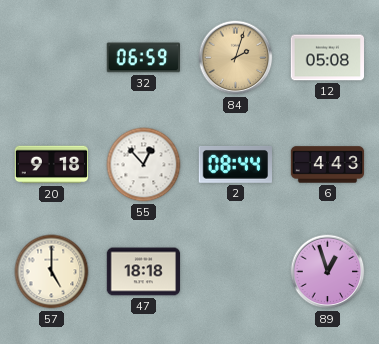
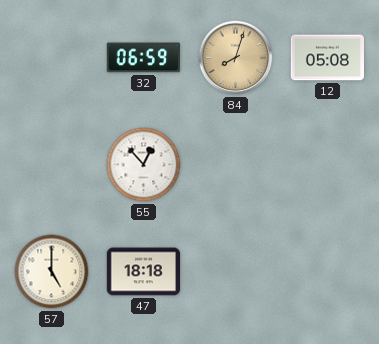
84: 2:03 -> 8:03
20: 9:18 -> none
2: 08:44 -> none
6: 4:43 -> none
89: 12:57 -> none
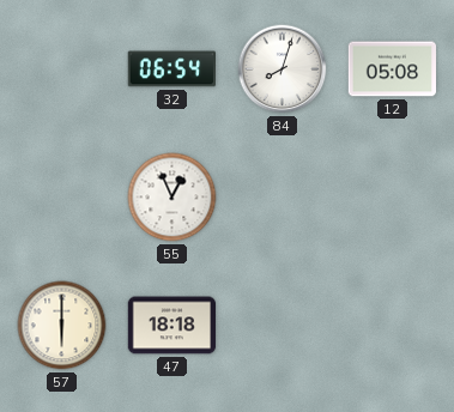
32: 06:59 -> 06:54
84 dial: champagne -> white
55: 12:53 -> 12:56
57: 5:00 -> 6:00
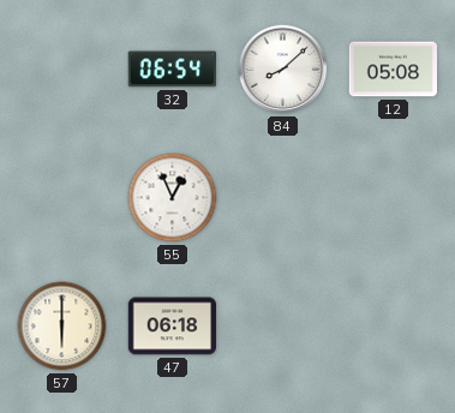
84: 8:03 -> 8:08
47: 18:18 -> 06:18
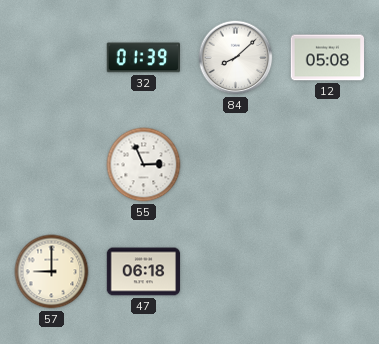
32: 06:54 -> 01:39
55: 12:56 -> 2:56
57: 6:00 -> 9:00
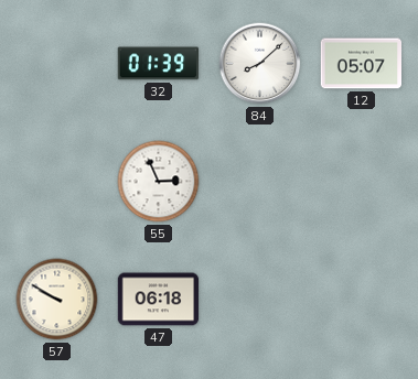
12: 05:08 -> 05:07
57: 9:00 -> 9:50
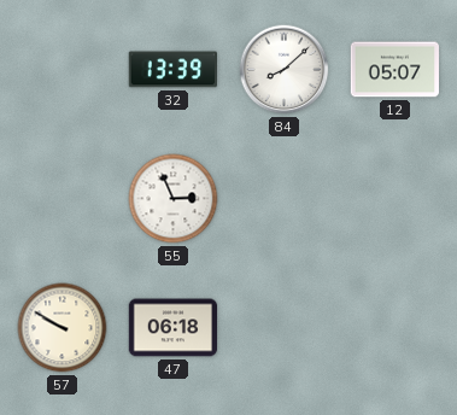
32: 01:39 -> 13:39
